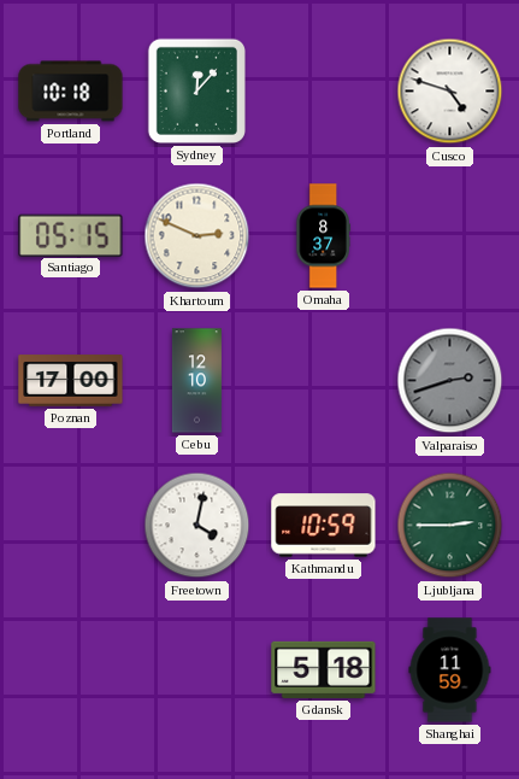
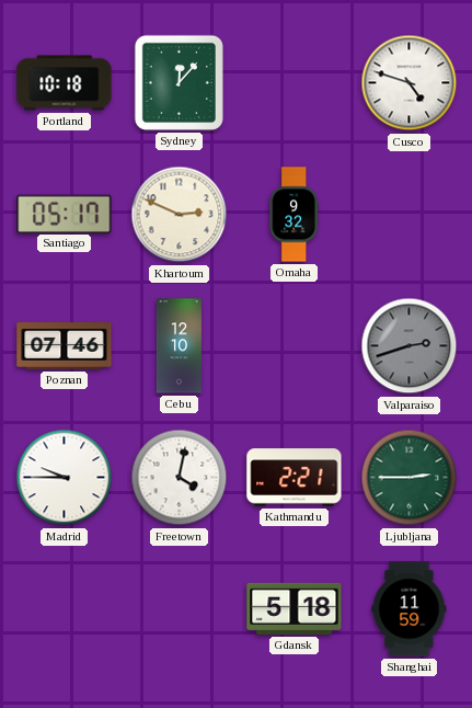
Santiago: 05:15 -> 05:17
Omaha: 8:37 -> 9:32
Poznan: 17:00 -> 07:46
Madrid: none -> 9:45
Kathmandu: 10:59 -> 2:21
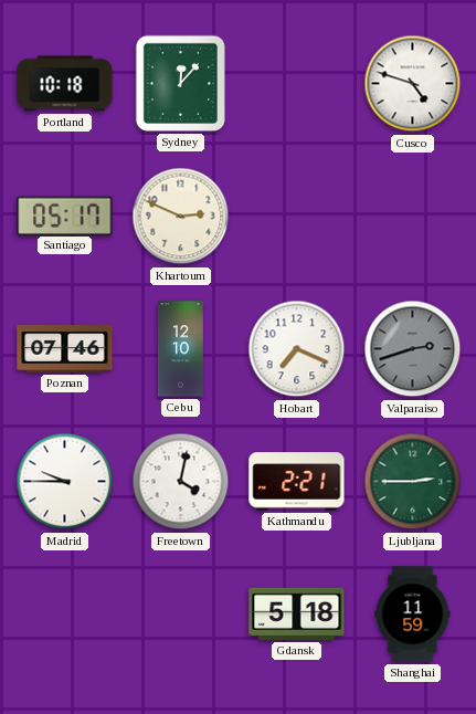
Omaha: 9:32 -> none
Hobart: none -> 7:19
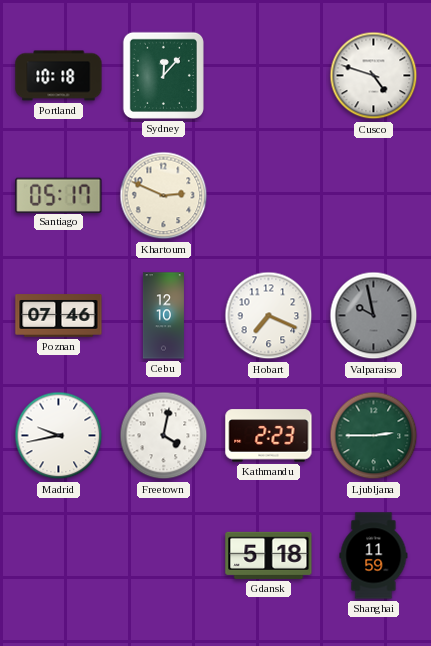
Valparaiso: 2:42 -> 9:58
Madrid: 9:45 -> 9:43
Kathmandu: 2:21 -> 2:23
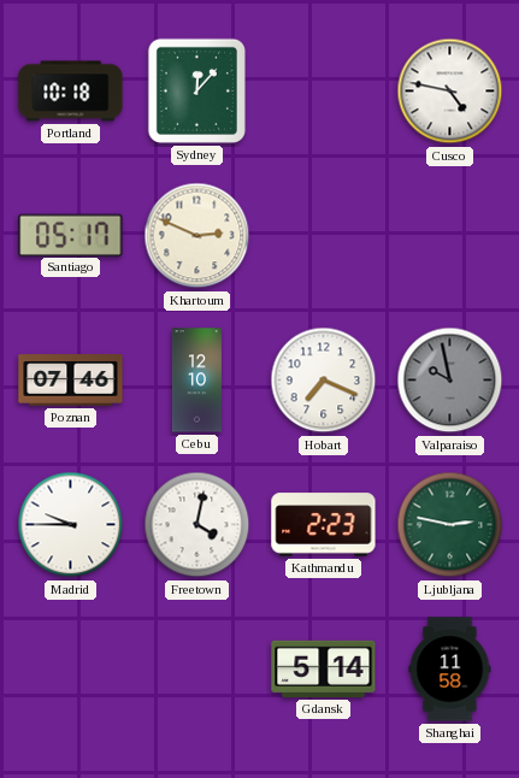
Cusco: 4:48 -> 4:47
Madrid: 9:43 -> 9:45
Ljubljana: 2:45 -> 2:47
Gdansk: 5:18 -> 5:14
Shanghai: 11:59 -> 11:58
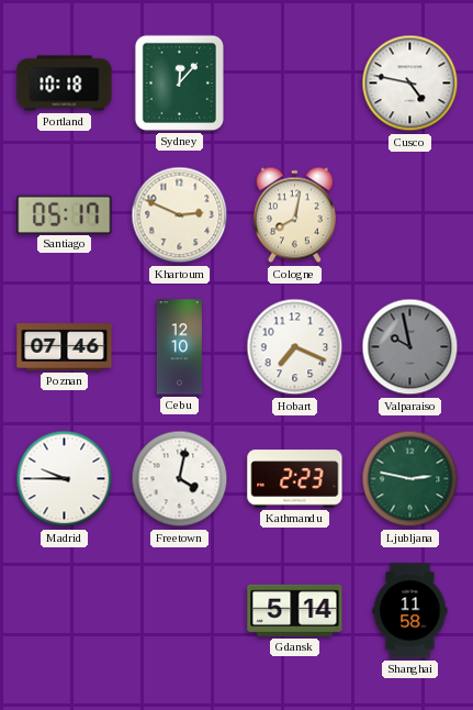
Cologne: none -> 8:02
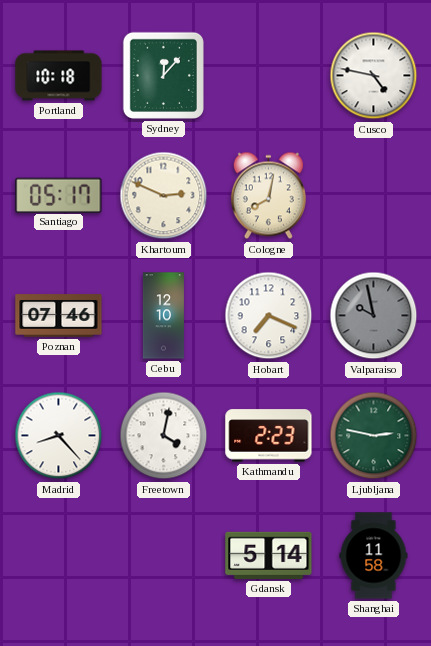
Madrid: 9:45 -> 8:23
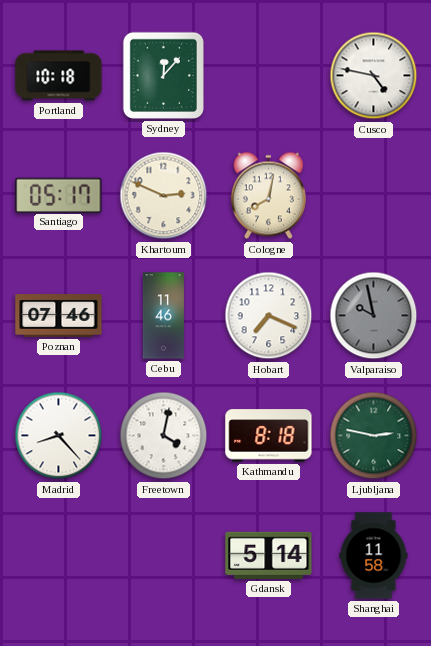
Cebu: 12:10 -> 11:46
Kathmandu: 2:23 -> 8:18
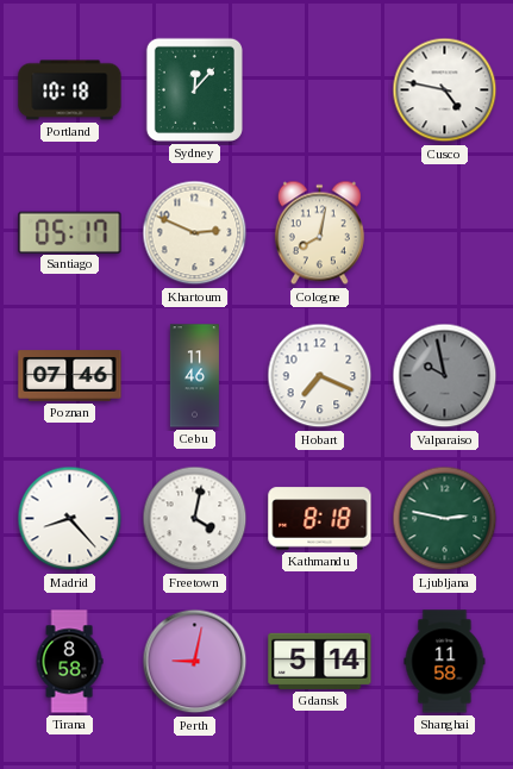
Tirana: none -> 8:58
Perth: none -> 9:02
